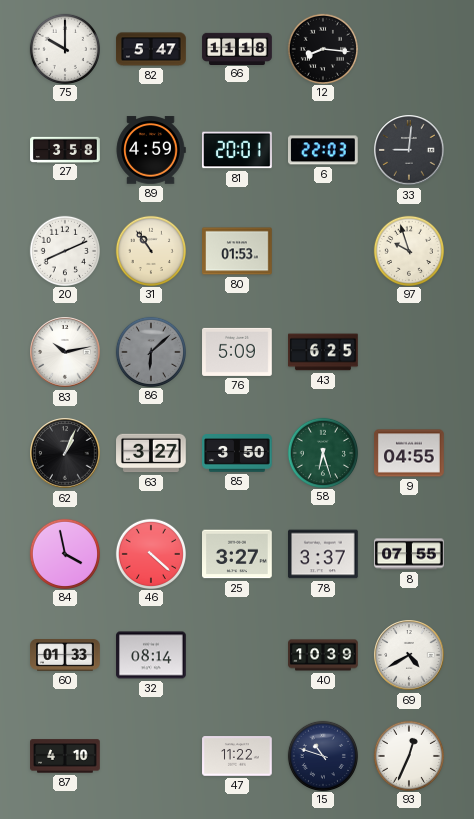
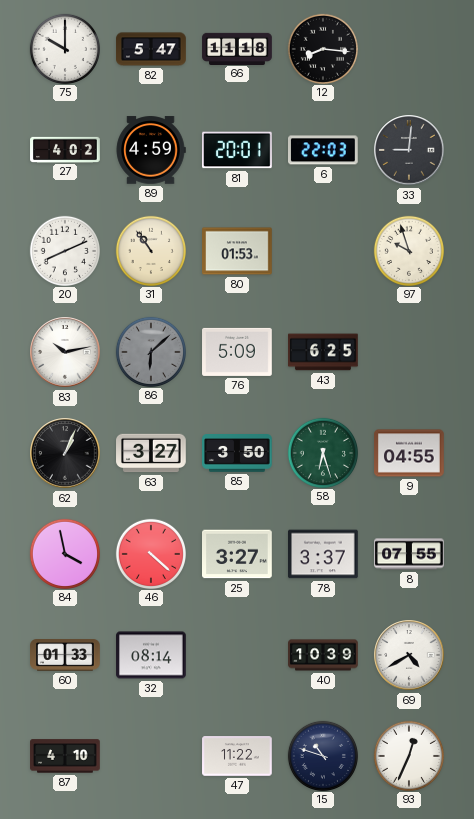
27: 3:58 -> 4:02
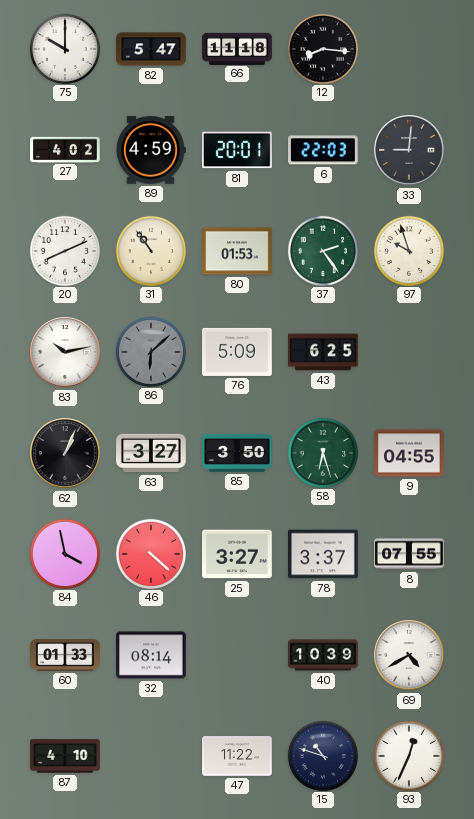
37: none -> 2:24
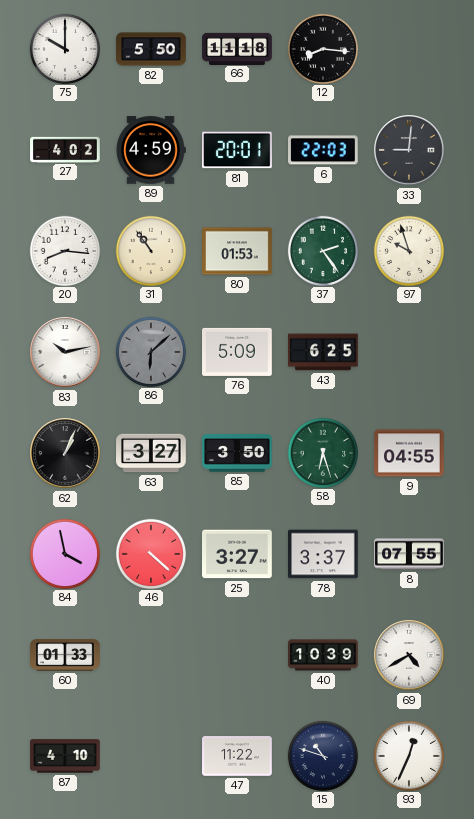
82: 5:47 -> 5:50
20: 8:11 -> 8:16
32: 08:14 -> none
